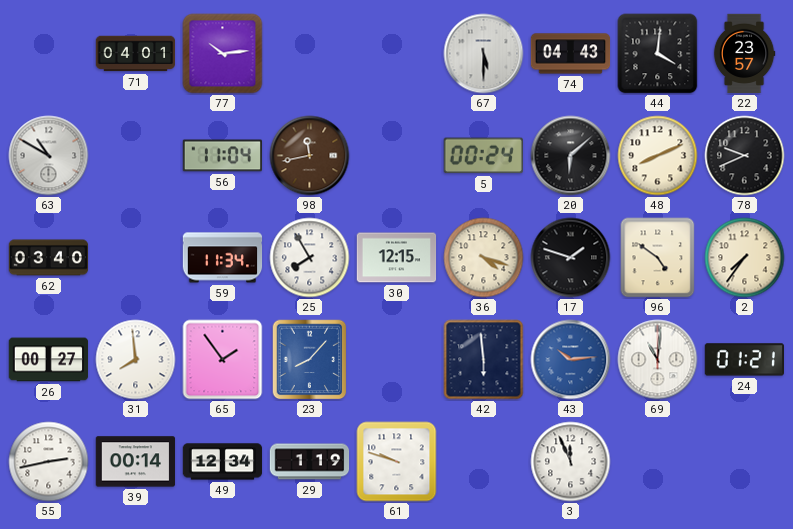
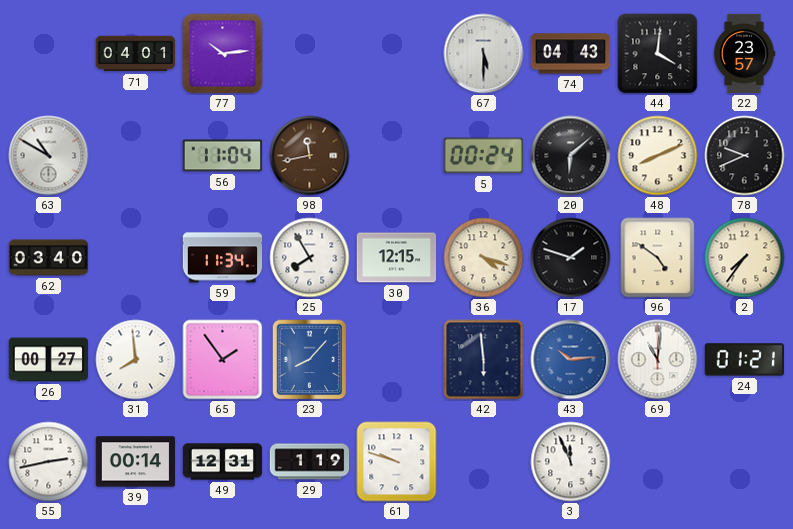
49: 12:34 -> 12:31
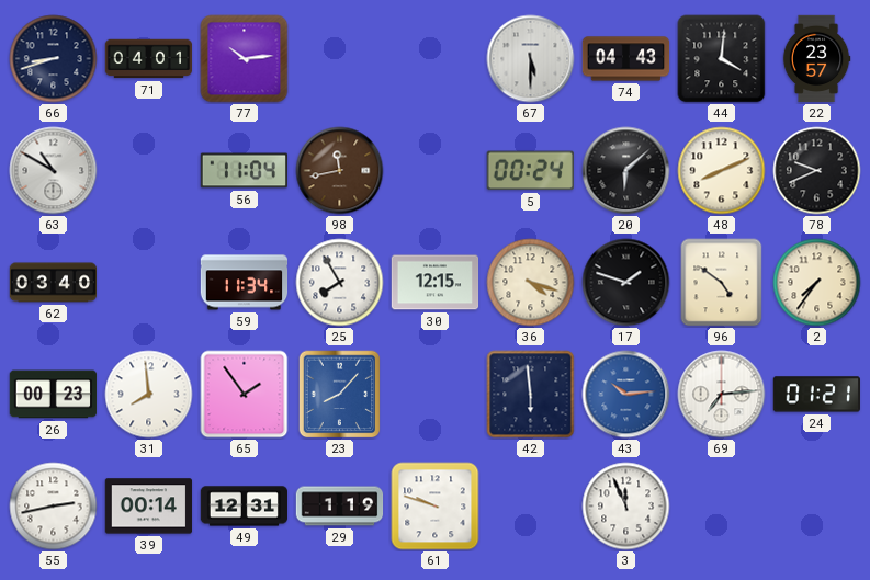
66: none -> 8:42
26: 00:27 -> 00:23
69: 11:01 -> 7:14
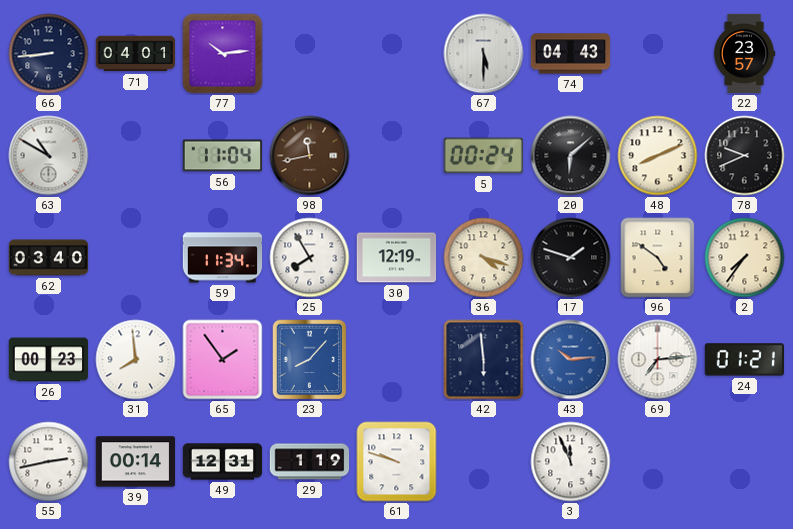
66: 8:42 -> 8:44
44: 4:01 -> none
30: 12:15 -> 12:19
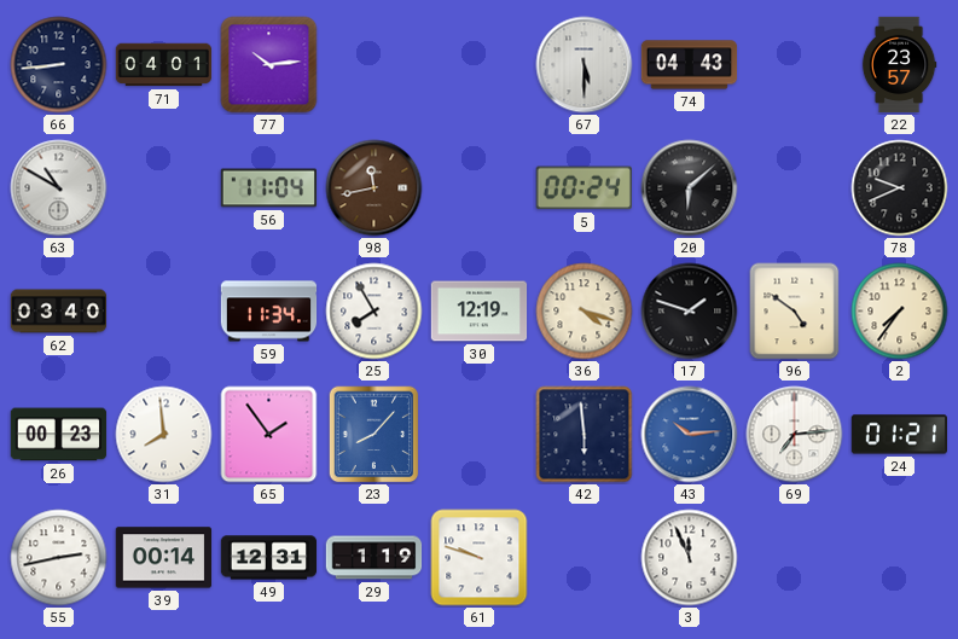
48: 8:11 -> none
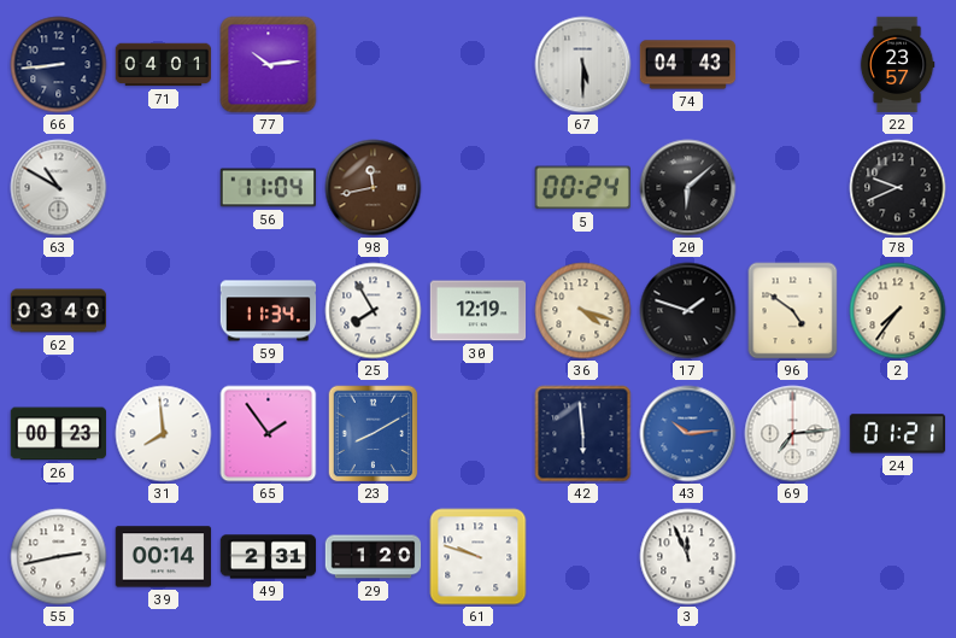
23: 8:07 -> 8:10
49: 12:31 -> 2:31
29: 1:19 -> 1:20
